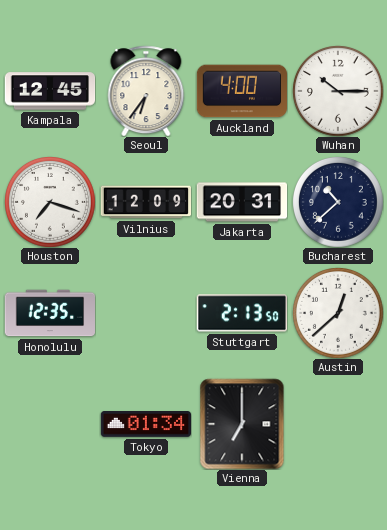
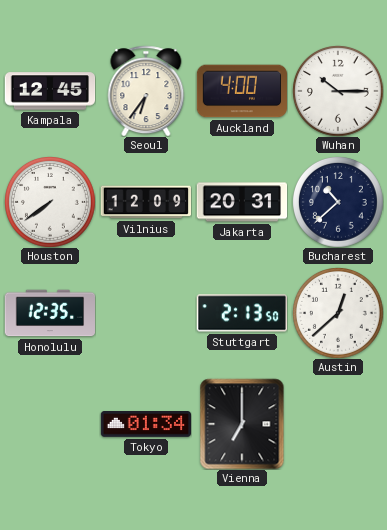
Houston: 7:18 -> 7:39
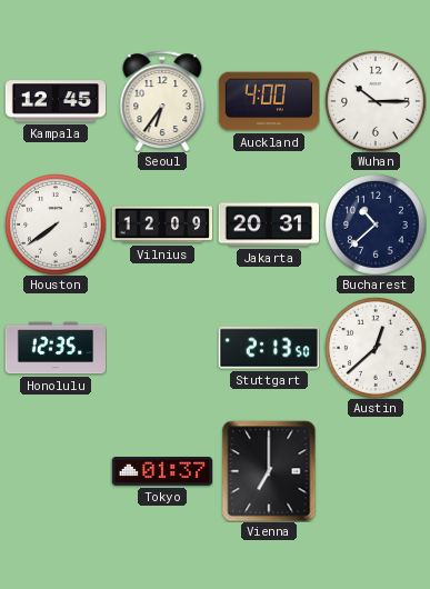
Tokyo: 01:34 -> 01:37
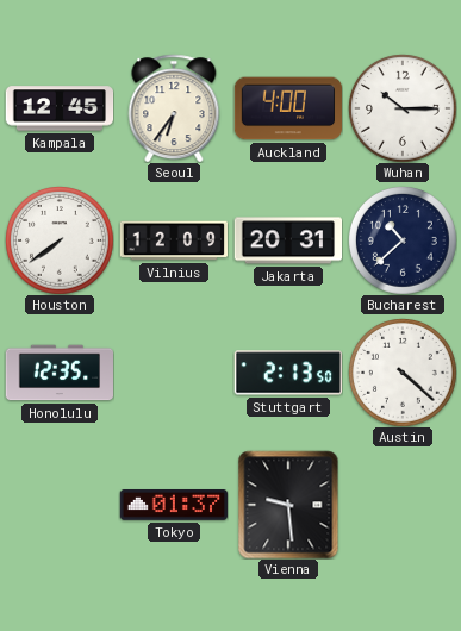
Austin: 12:38 -> 4:22
Vienna: 7:00 -> 9:29
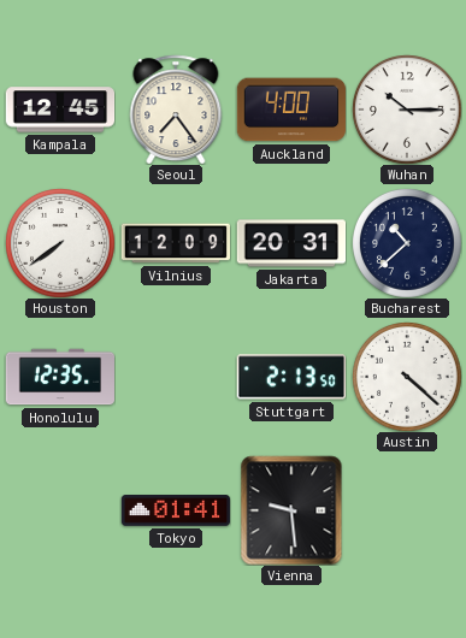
Seoul: 6:36 -> 7:24
Tokyo: 01:37 -> 01:41
